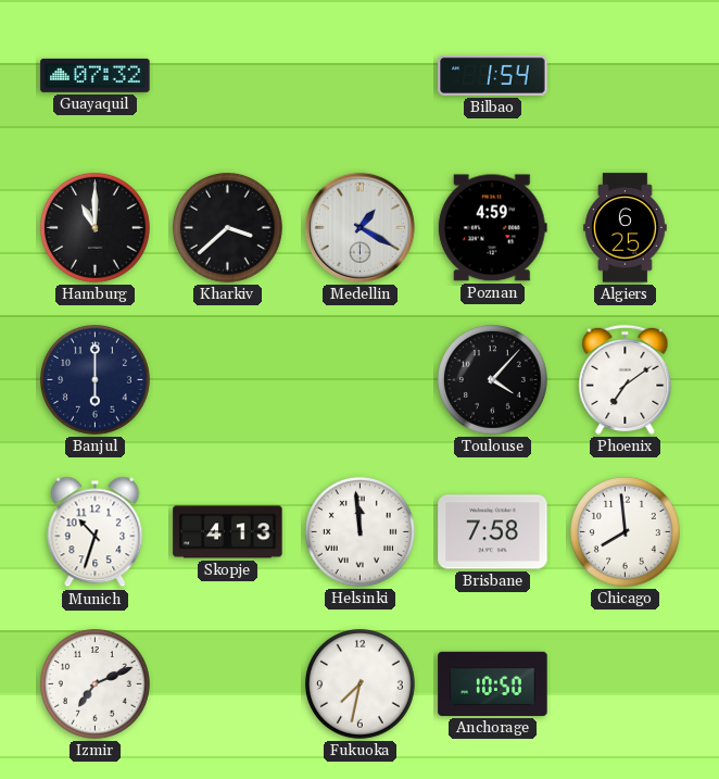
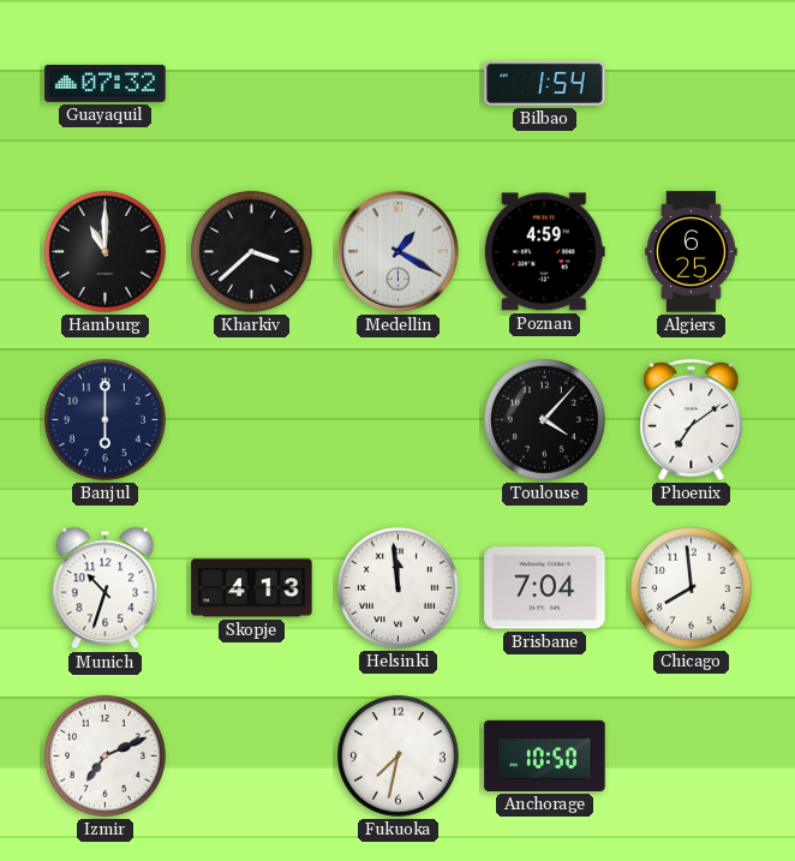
Brisbane: 7:58 -> 7:04
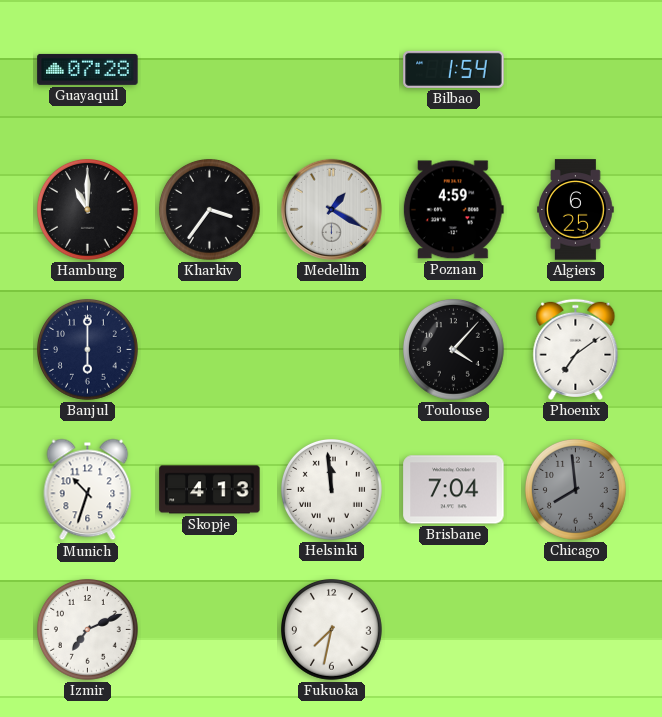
Guayaquil: 07:32 -> 07:28
Kharkiv: 3:38 -> 3:36
Chicago dial: white -> grey
Anchorage: 10:50 -> none
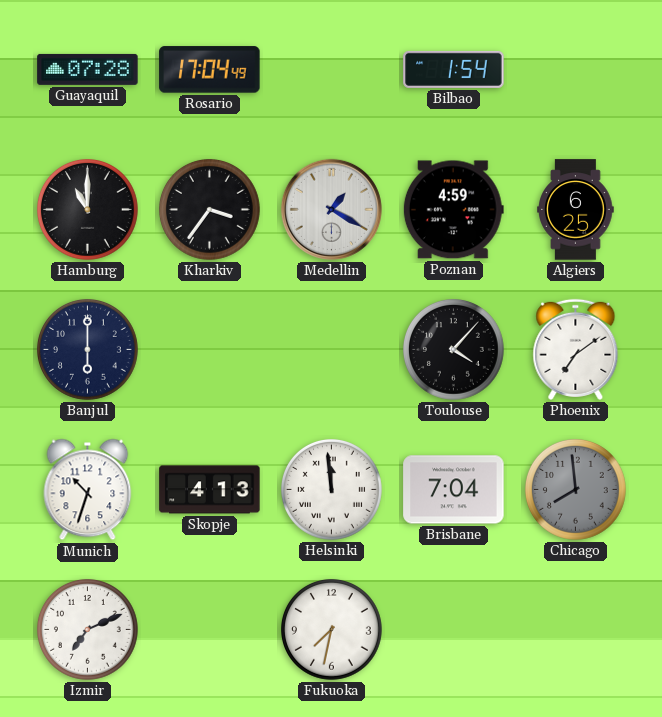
Rosario: none -> 17:04
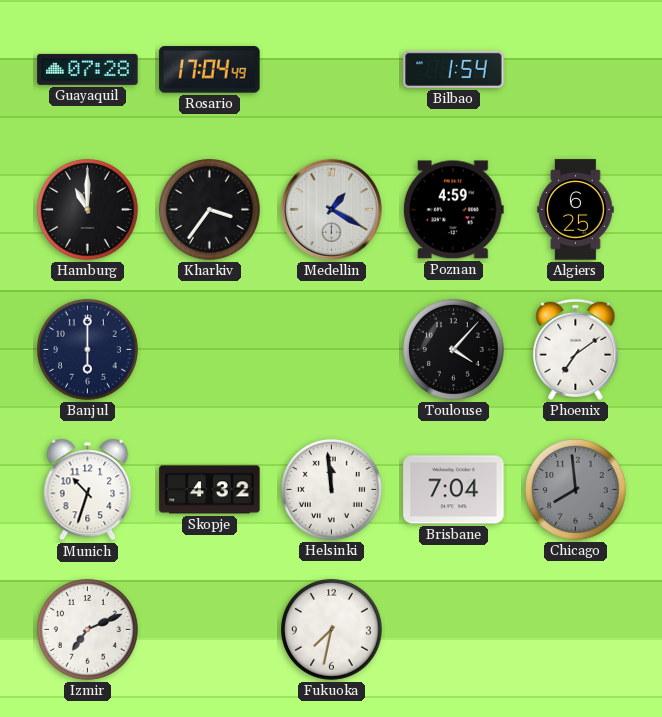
Skopje: 4:13 -> 4:32
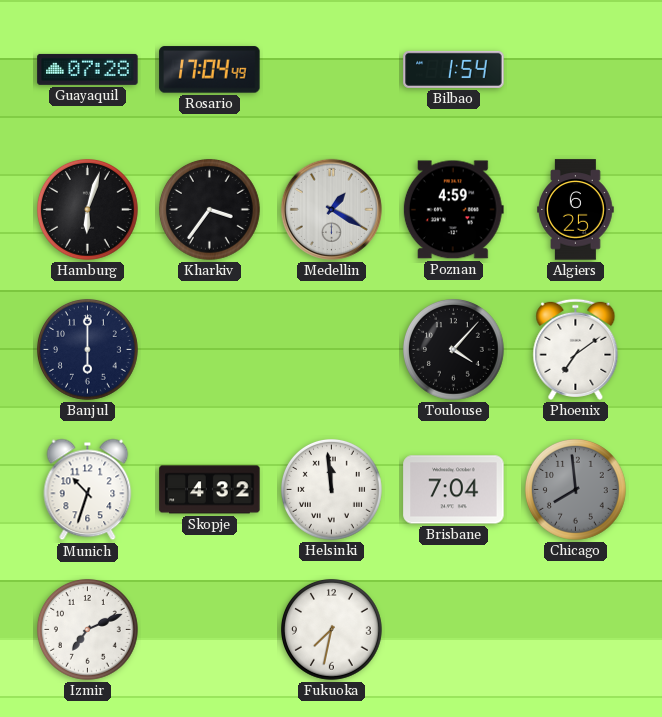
Hamburg: 11:00 -> 6:03
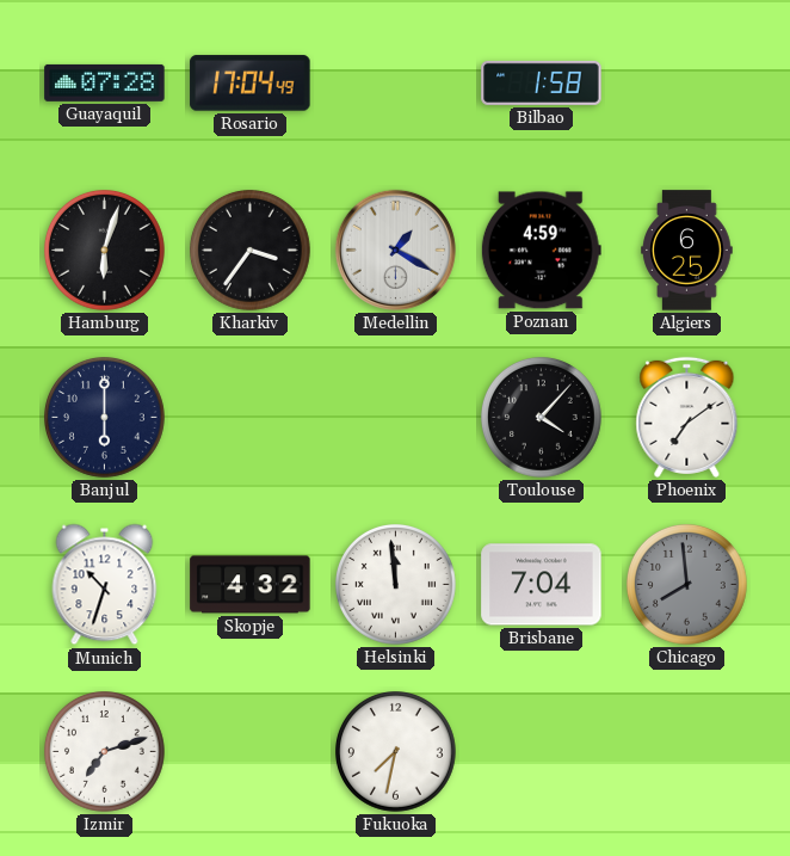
Bilbao: 1:54 -> 1:58
Izmir: 7:11 -> 7:12
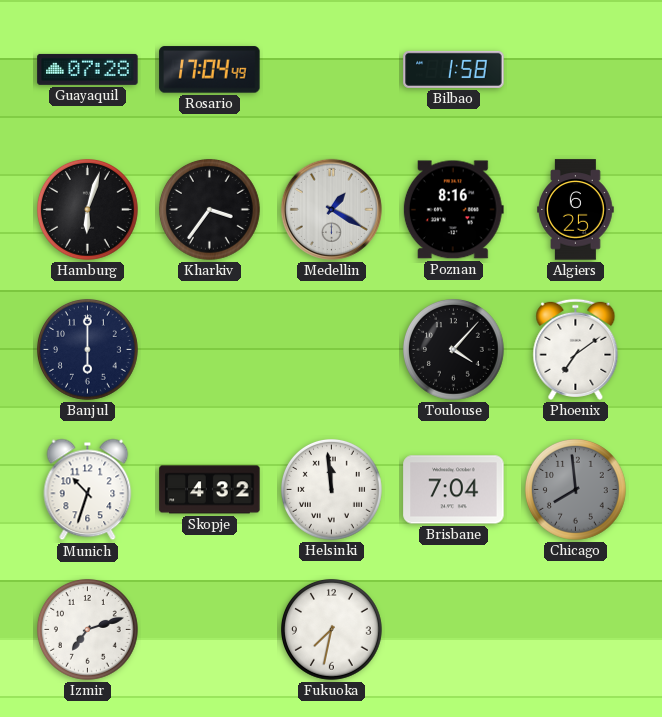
Poznan: 4:59 -> 8:16
